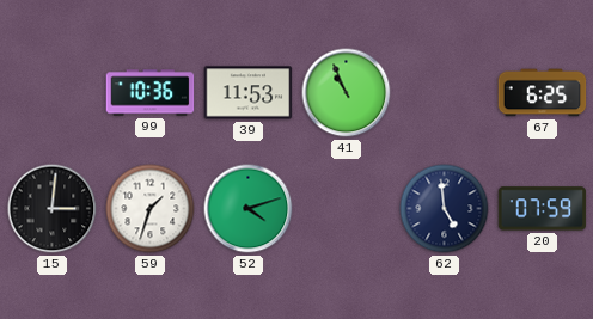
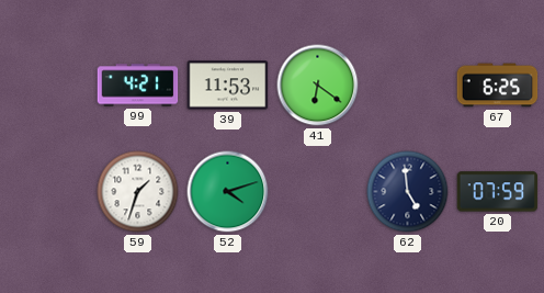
99: 10:36 -> 4:21
41: 10:56 -> 6:21
15: 3:01 -> none
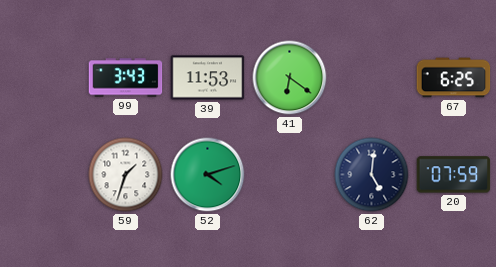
99: 4:21 -> 3:43
62: 4:59 -> 5:01
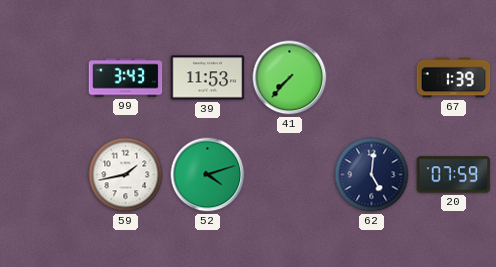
41: 6:21 -> 7:37
67: 6:25 -> 1:39
59: 1:33 -> 1:43
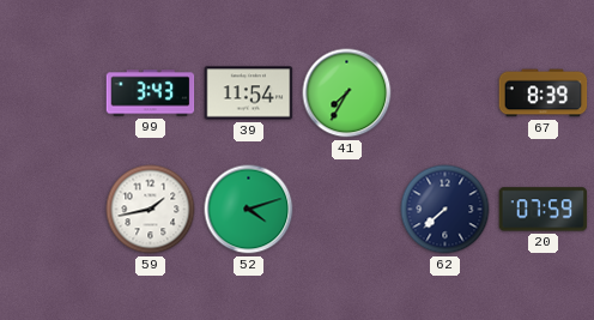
39: 11:53 -> 11:54
41: 7:37 -> 7:35
67: 1:39 -> 8:39
62: 5:01 -> 7:38
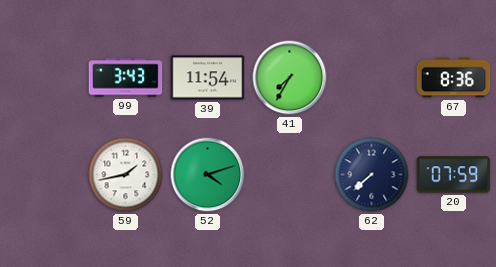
67: 8:39 -> 8:36
